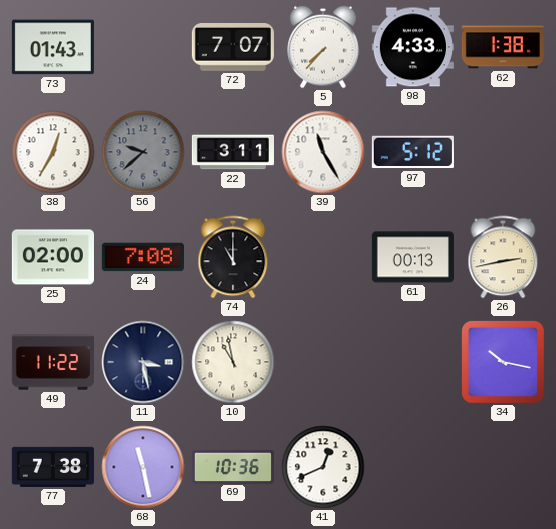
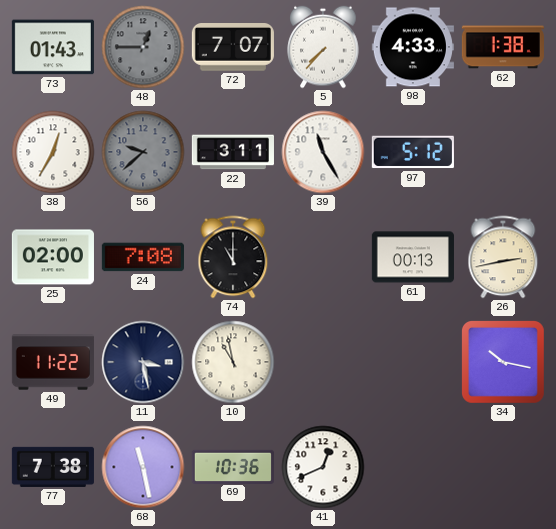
48: none -> 12:45
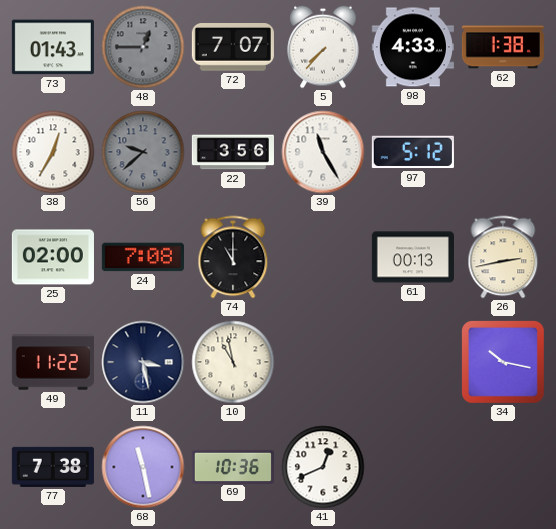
22: 3:11 -> 3:56
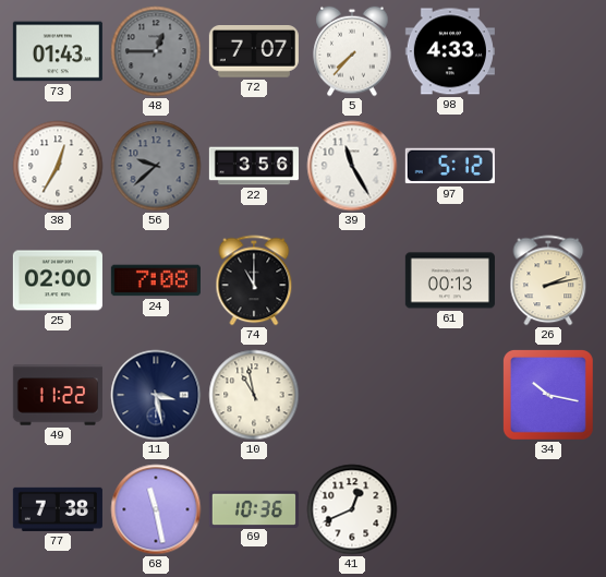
62: 1:38 -> none
26: 2:43 -> 2:13
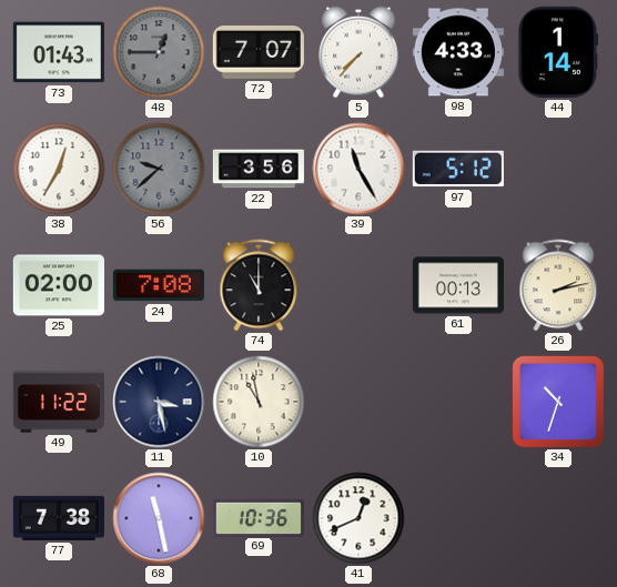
44: none -> 1:14
34: 10:17 -> 10:33
